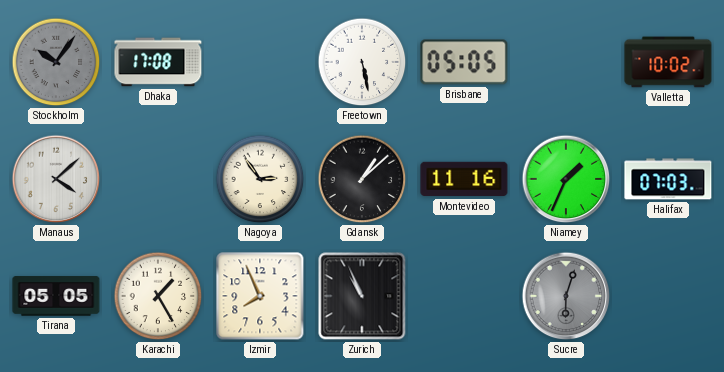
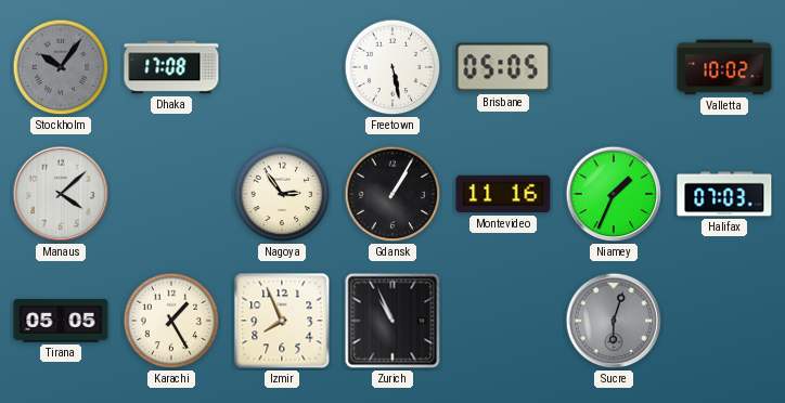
Gdansk: 1:08 -> 1:05
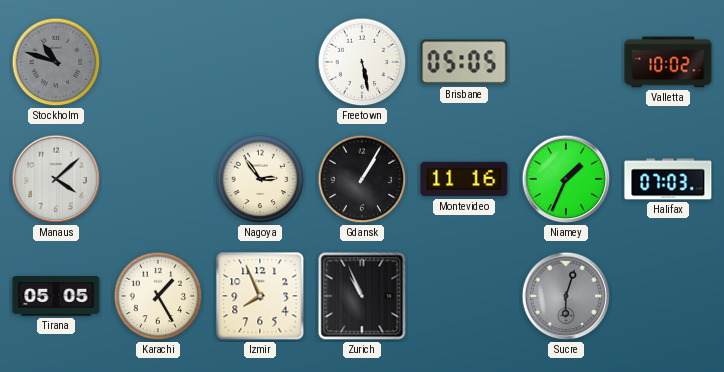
Stockholm: 10:06 -> 10:48
Dhaka: 17:08 -> none
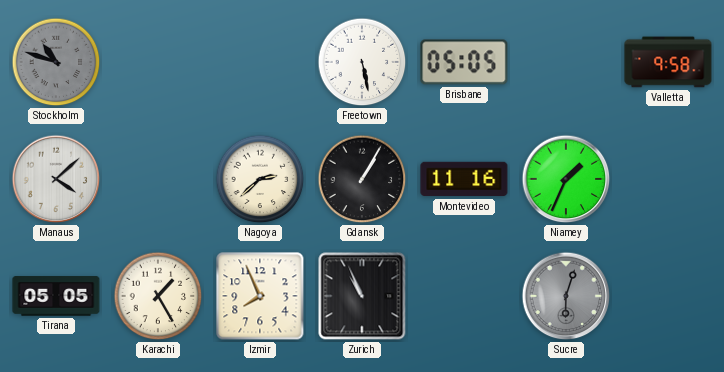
Valletta: 10:02 -> 9:58
Nagoya: 2:54 -> 2:38
Halifax: 07:03 -> none
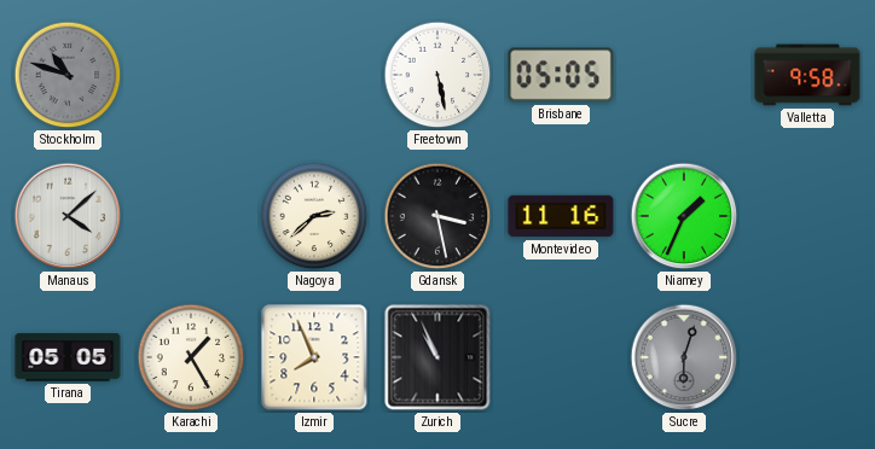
Gdansk: 1:05 -> 3:28
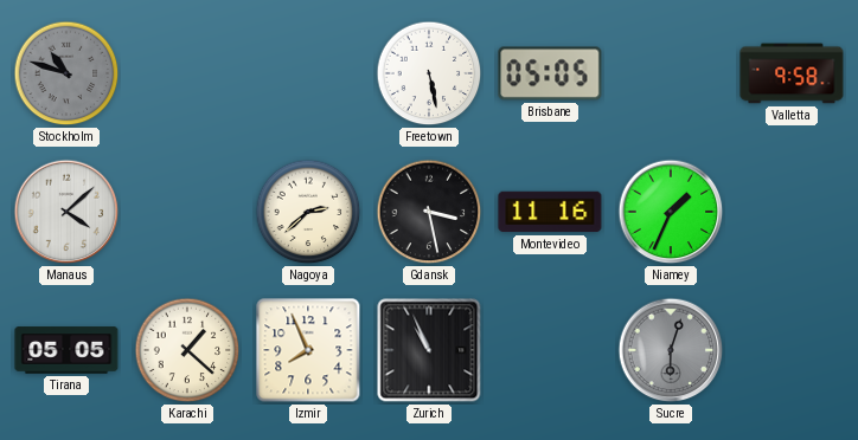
Karachi: 1:25 -> 1:22
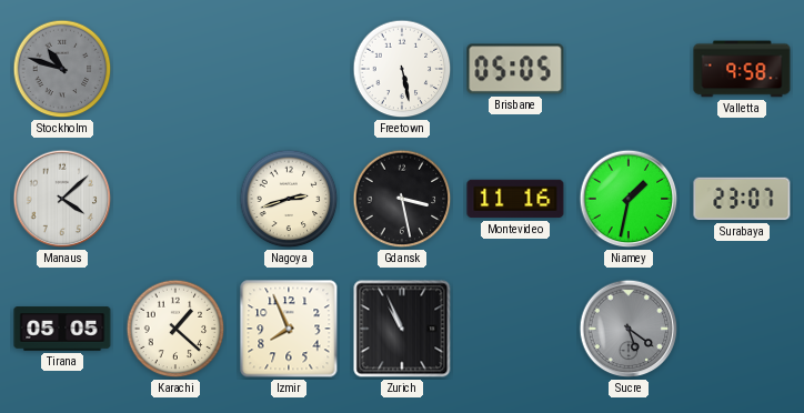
Nagoya: 2:38 -> 2:42
Niamey: 1:34 -> 1:32
Surabaya: none -> 23:07
Sucre: 6:03 -> 5:21
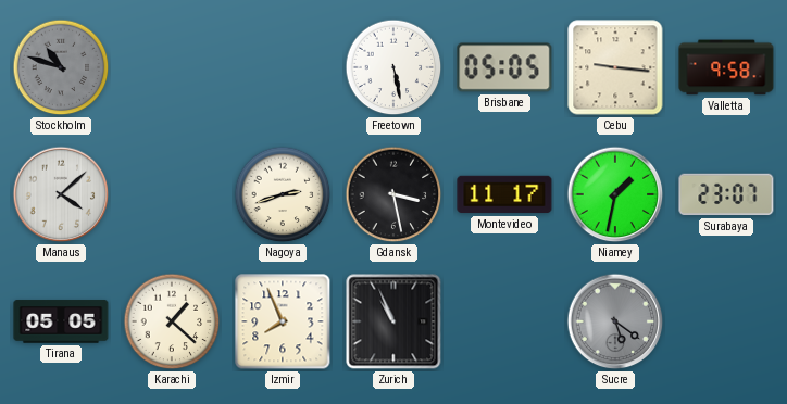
Cebu: none -> 9:16
Montevideo: 11:16 -> 11:17
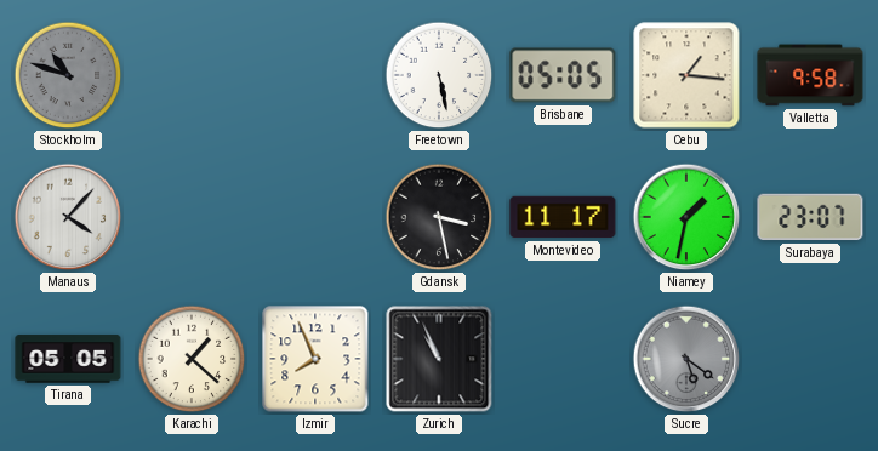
Cebu: 9:16 -> 1:16
Manaus: 4:08 -> 4:07
Nagoya: 2:42 -> none
